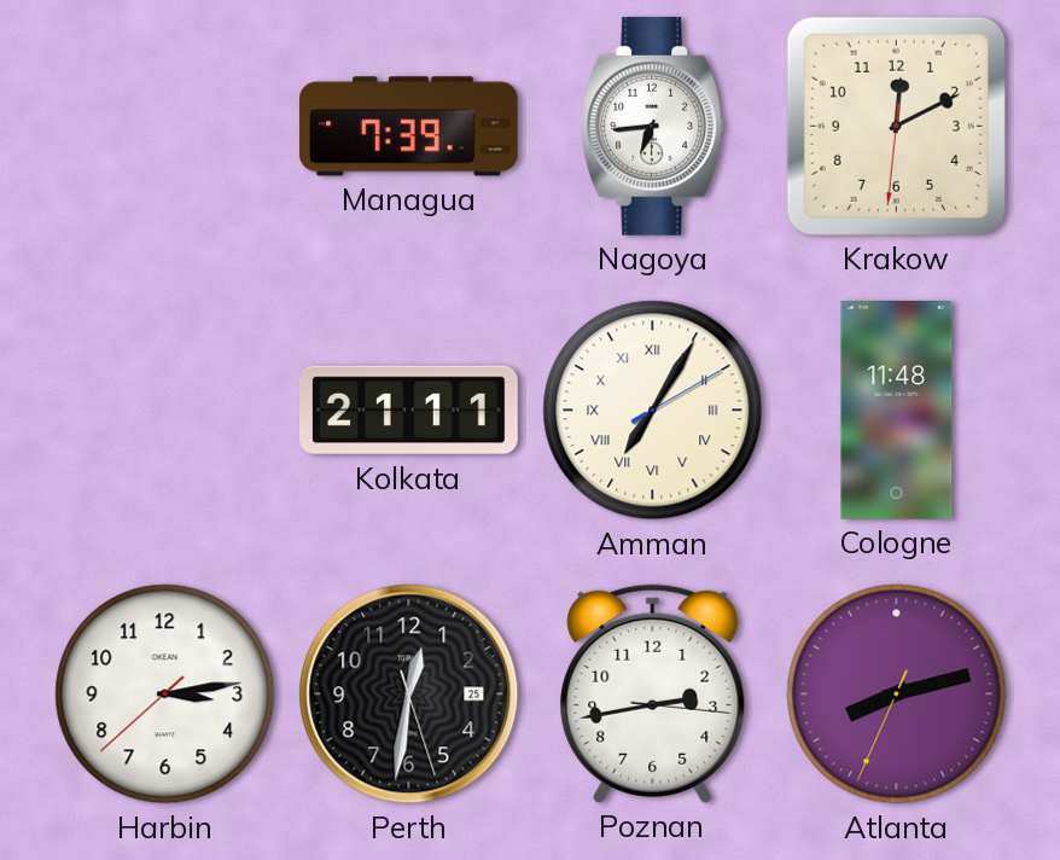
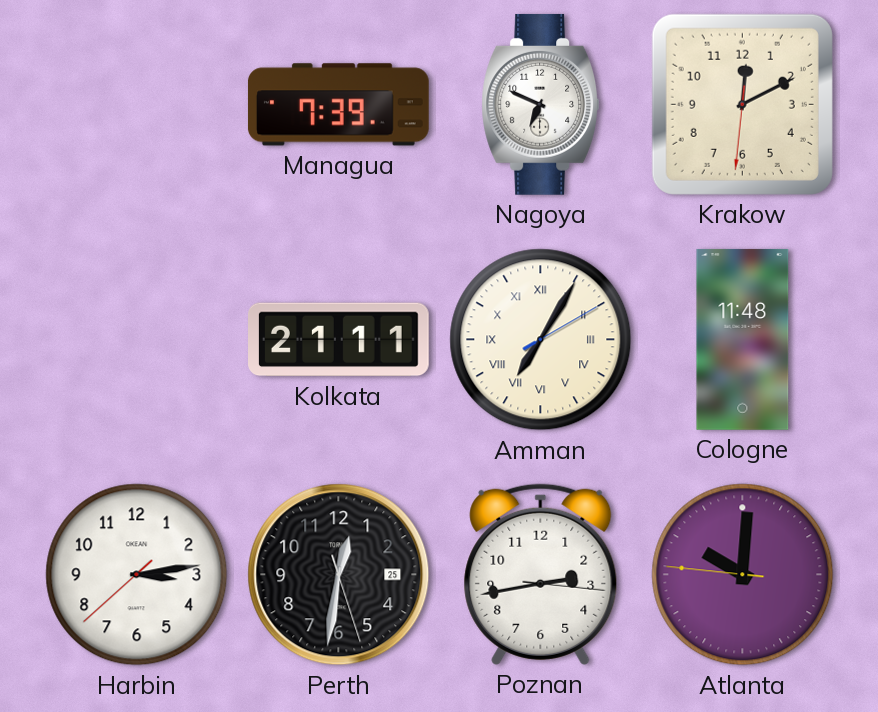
Nagoya: 6:44 -> 6:49
Atlanta: 8:12 -> 10:00
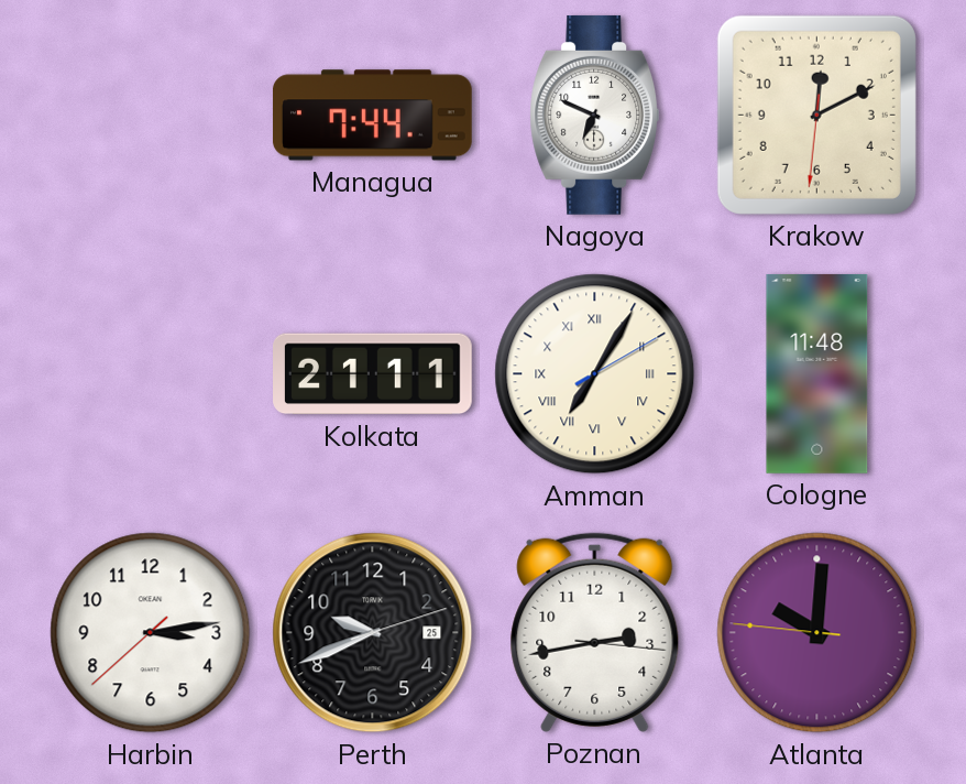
Managua: 7:39 -> 7:44
Perth: 12:31 -> 9:41
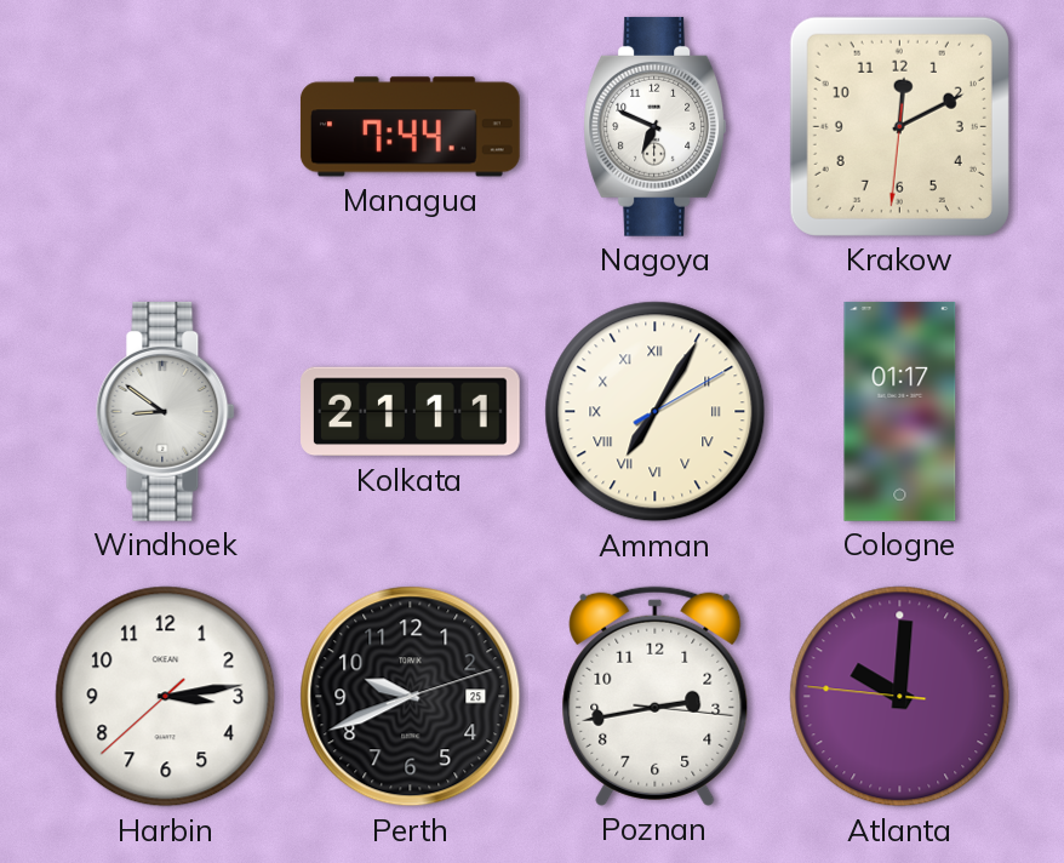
Windhoek: none -> 8:51
Cologne: 11:48 -> 01:17
